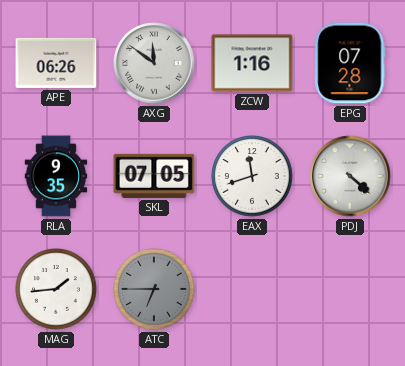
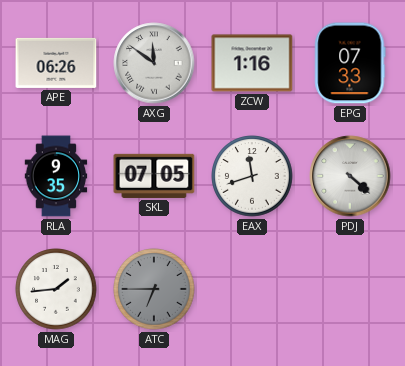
EPG: 07:28 -> 07:33
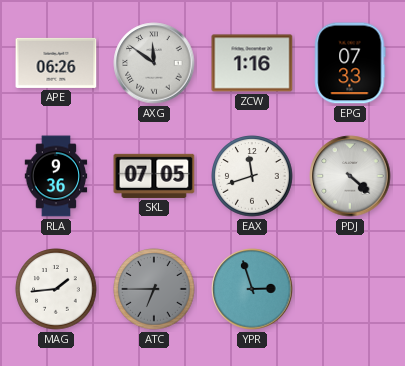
RLA: 9:35 -> 9:36
YPR: none -> 2:57
